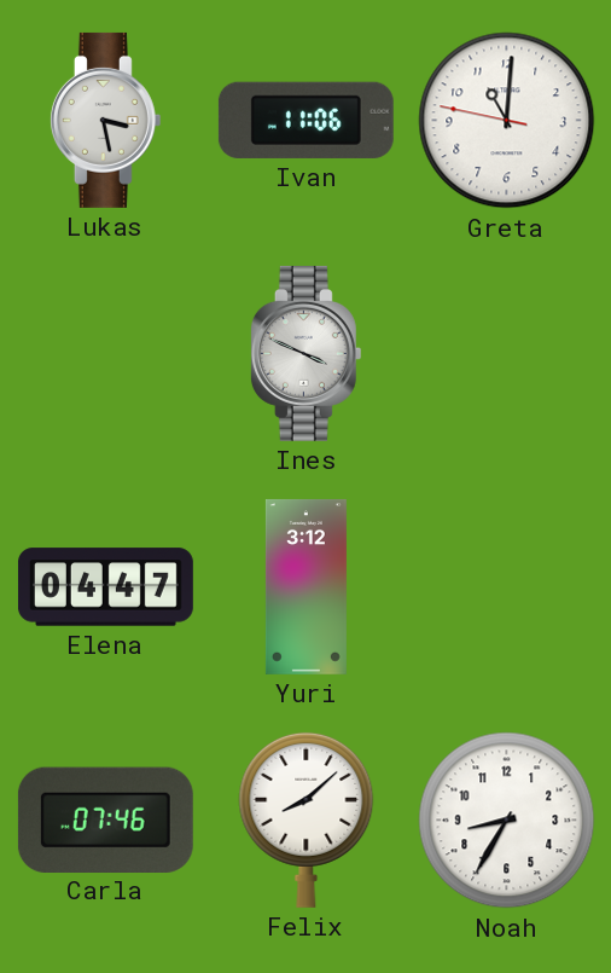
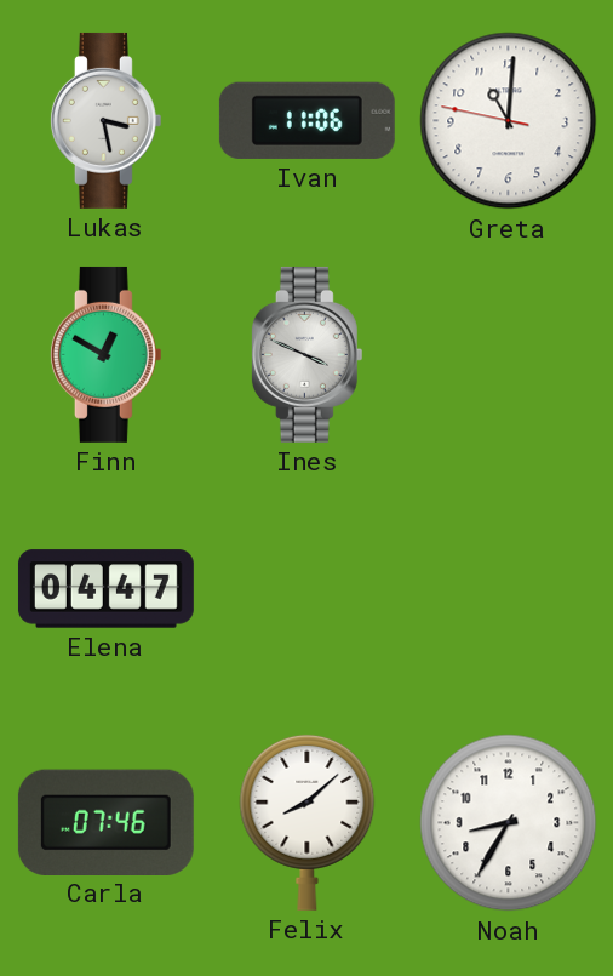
Finn: none -> 12:50
Yuri: 3:12 -> none
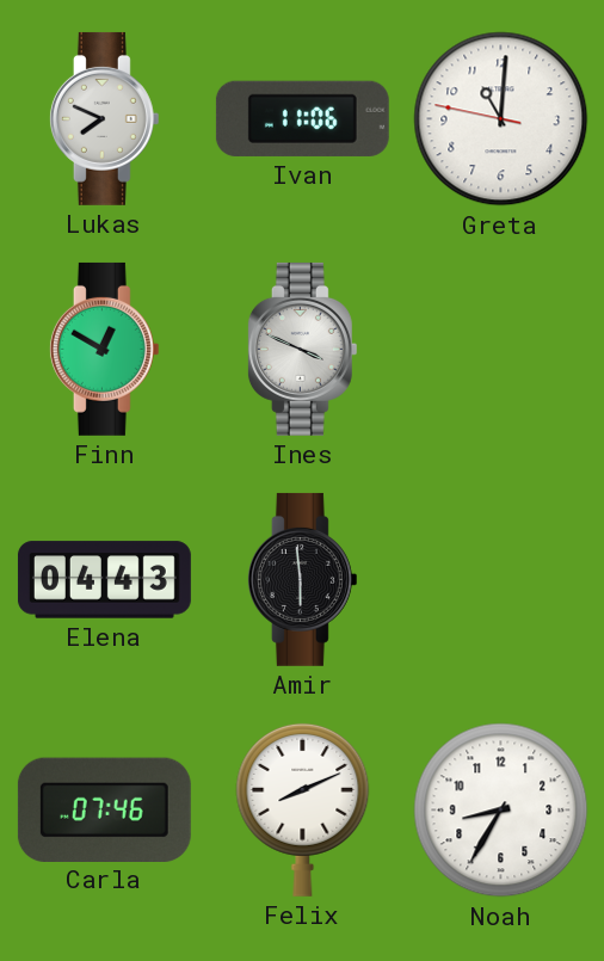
Lukas: 3:28 -> 7:49
Elena: 04:47 -> 04:43
Amir: none -> 5:59
Felix: 8:08 -> 8:11
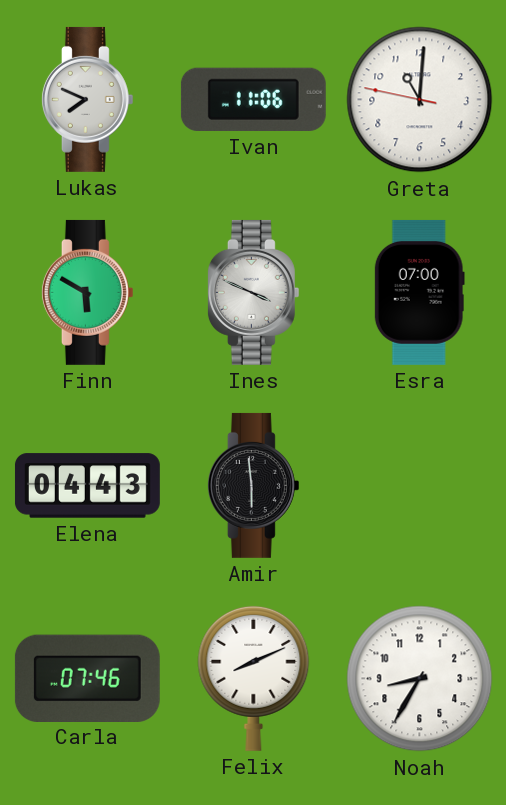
Finn: 12:50 -> 5:50
Esra: none -> 07:00
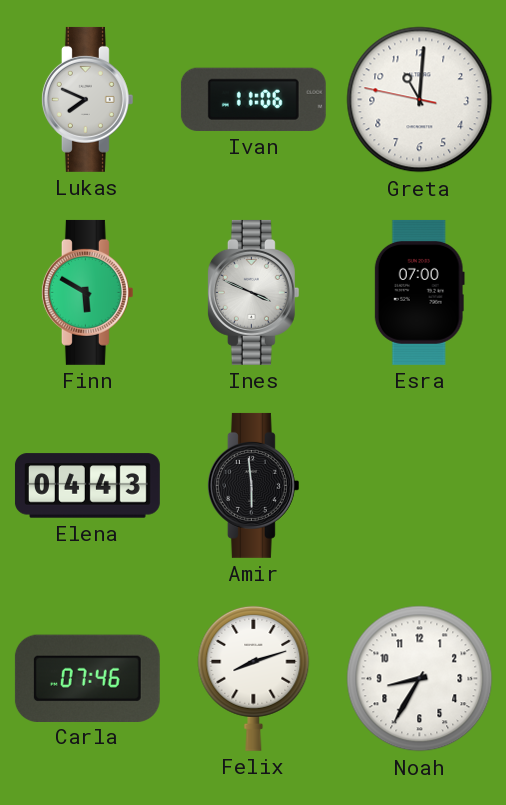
Felix: 8:11 -> 8:12
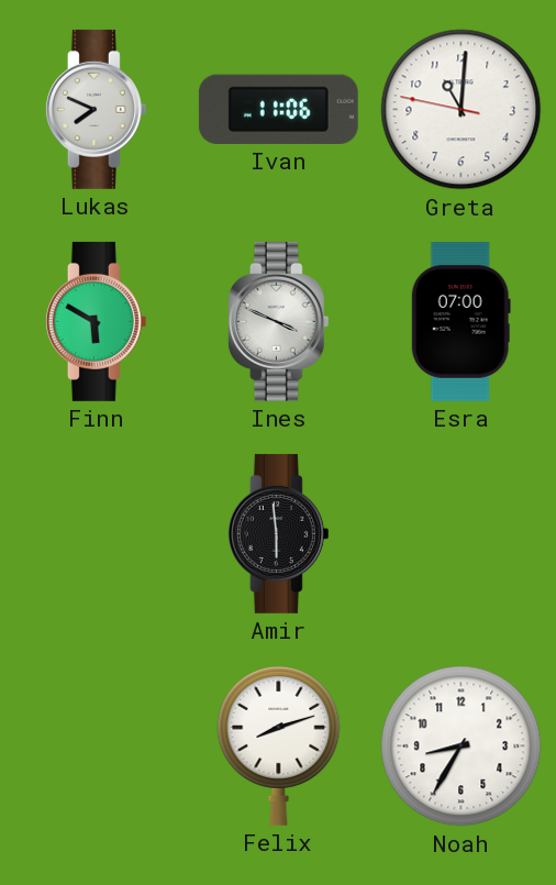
Elena: 04:43 -> none
Carla: 07:46 -> none
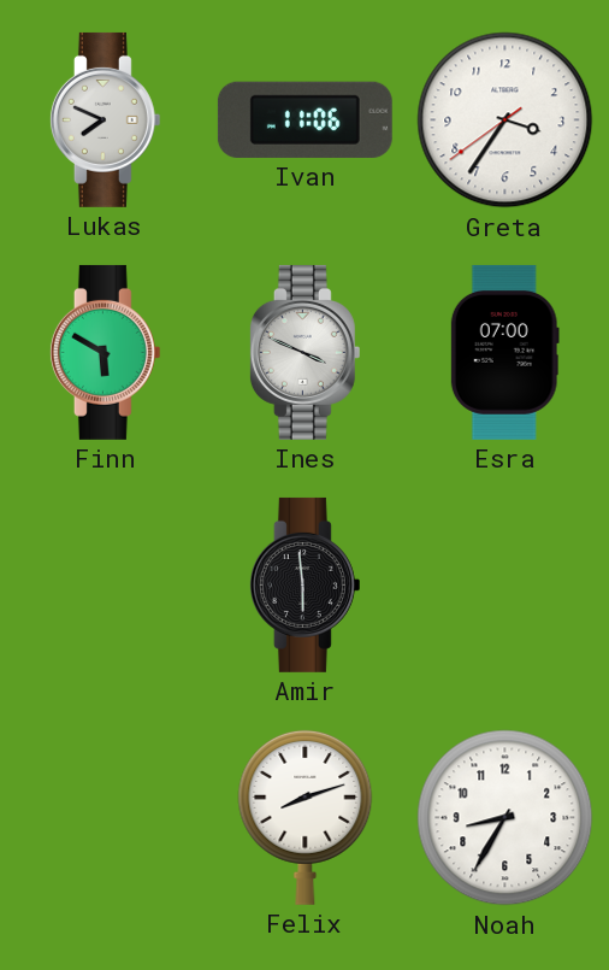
Greta: 11:00 -> 3:35
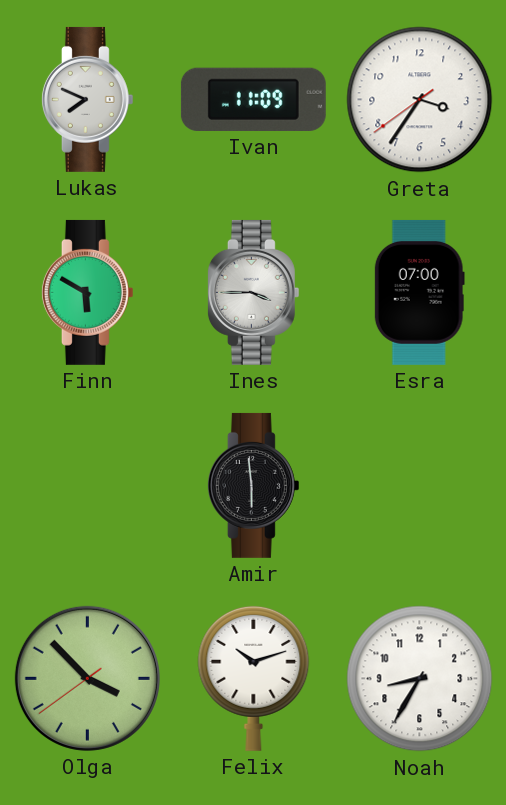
Ivan: 11:06 -> 11:09
Ines: 3:49 -> 3:45
Olga: none -> 3:52
Felix: 8:12 -> 10:12
